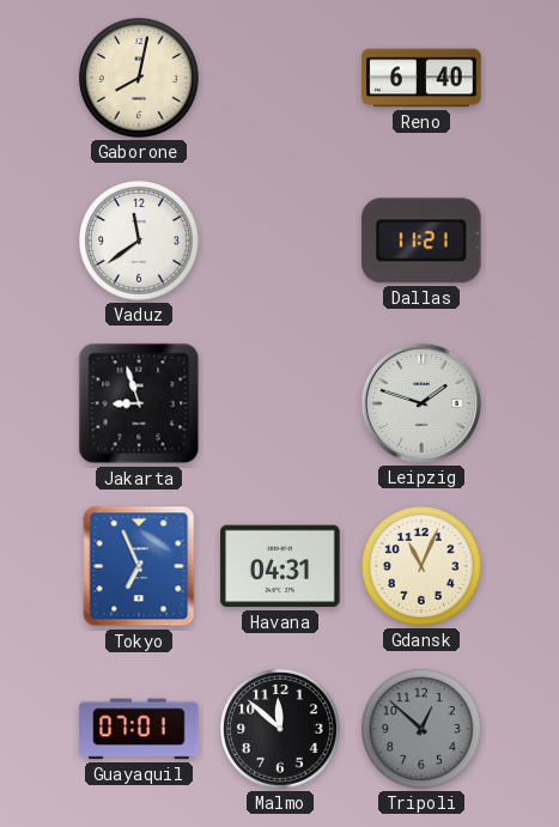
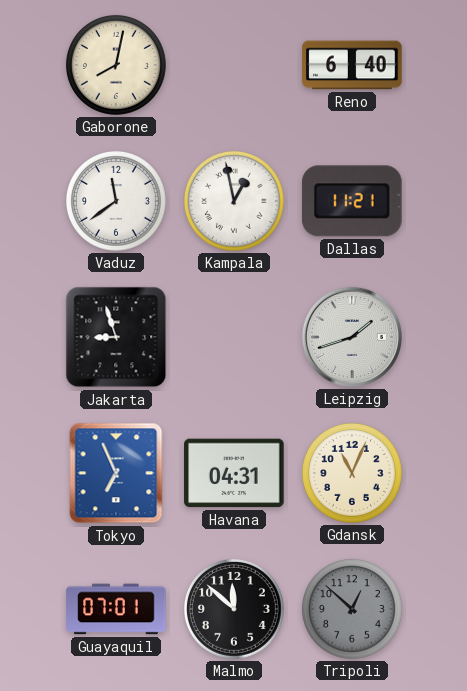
Kampala: none -> 12:58
Leipzig: 1:48 -> 1:42
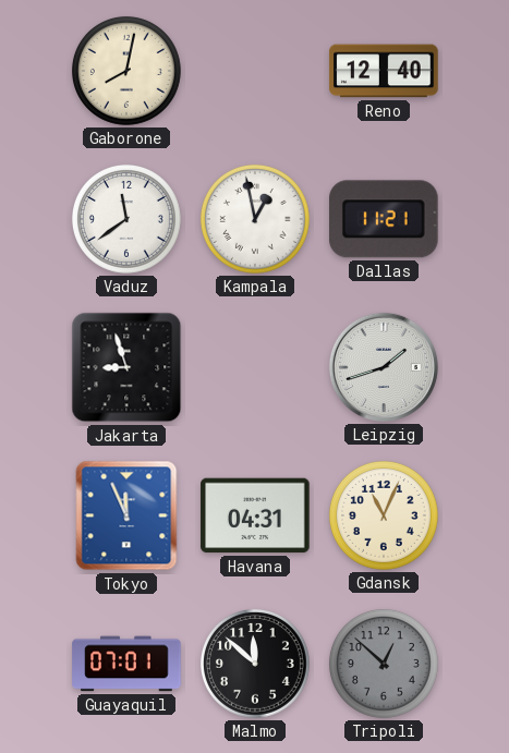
Reno: 6:40 -> 12:40
Tokyo: 6:56 -> 11:56
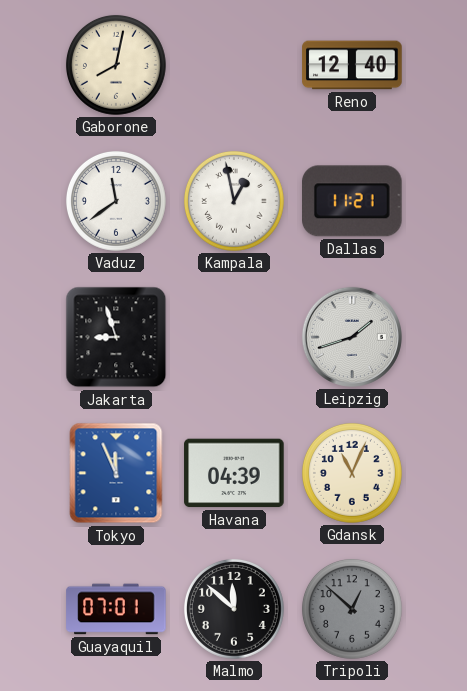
Havana: 04:31 -> 04:39
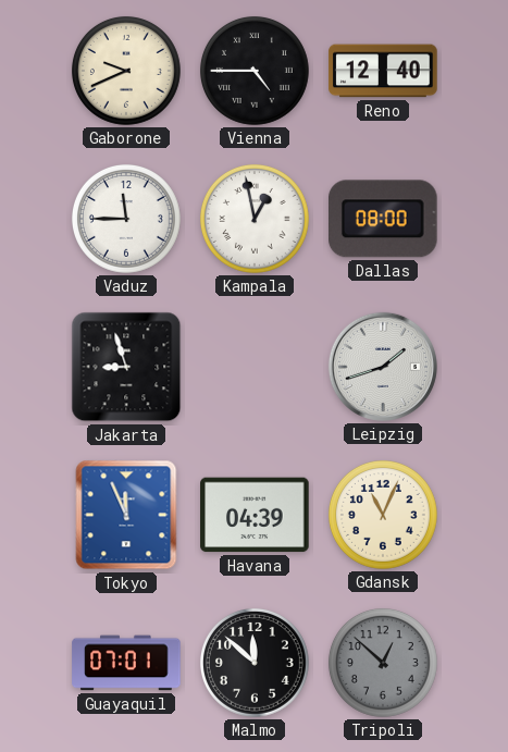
Gaborone: 8:02 -> 9:41
Vienna: none -> 4:45
Vaduz: 11:39 -> 11:45
Dallas: 11:21 -> 08:00
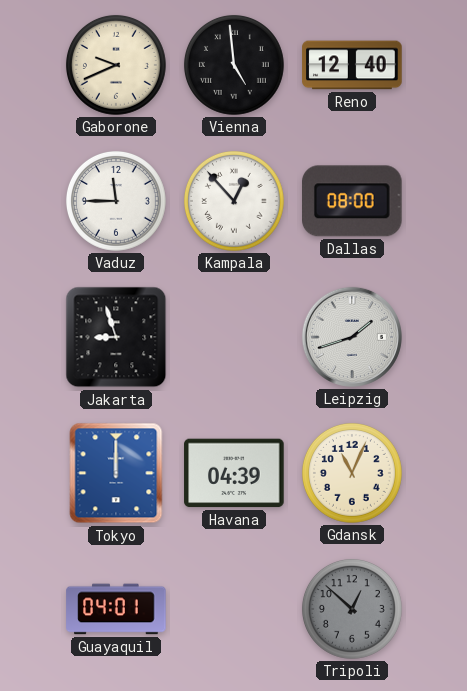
Vienna: 4:45 -> 4:59
Kampala: 12:58 -> 12:53
Tokyo: 11:56 -> 12:00
Guayaquil: 07:01 -> 04:01
Malmo: 11:52 -> none
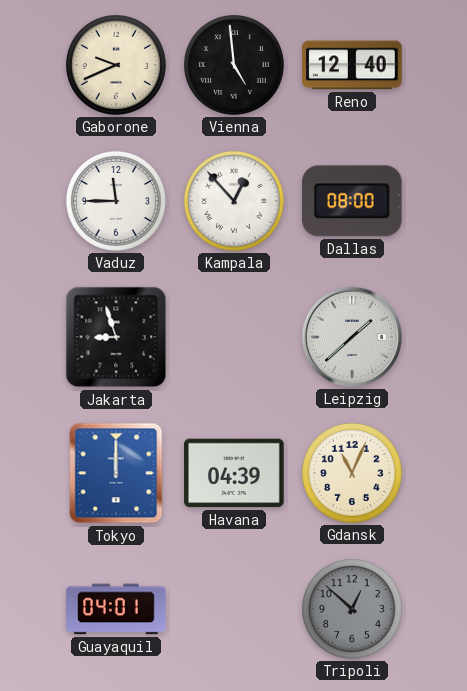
Leipzig: 1:42 -> 1:38
